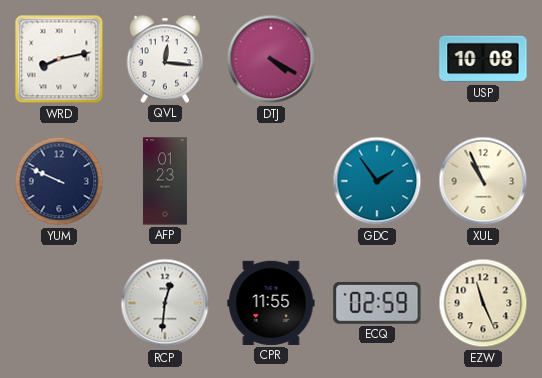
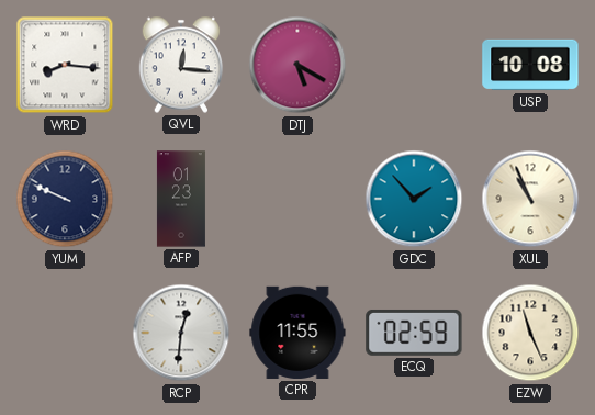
WRD: 8:13 -> 8:16
DTJ: 4:20 -> 5:20
GDC: 1:54 -> 1:53
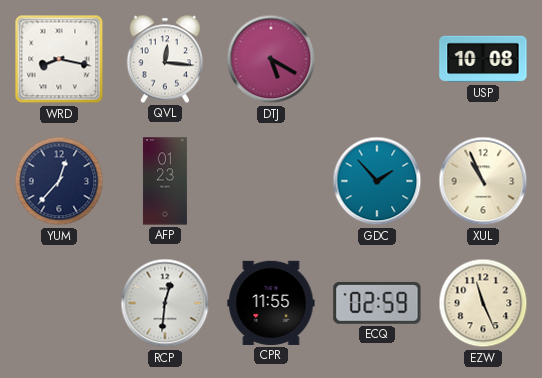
WRD: 8:16 -> 8:17
YUM: 9:49 -> 12:37
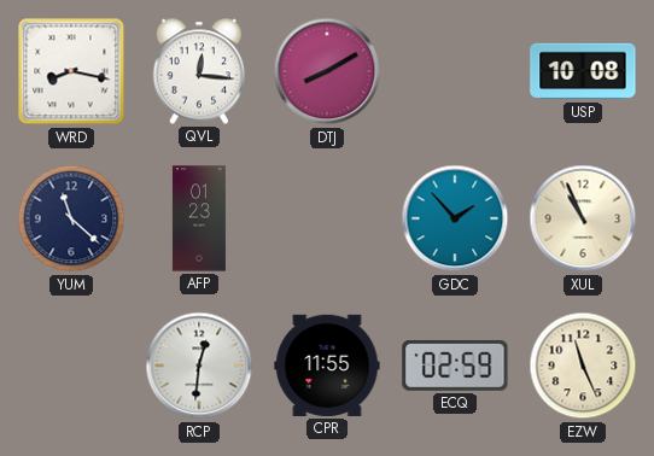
DTJ: 5:20 -> 8:10
YUM: 12:37 -> 11:22
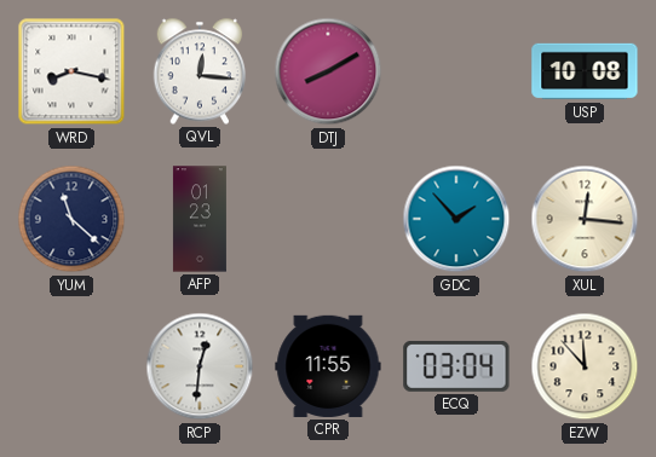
XUL: 10:56 -> 12:16
ECQ: 02:59 -> 03:04
EZW: 11:26 -> 11:53
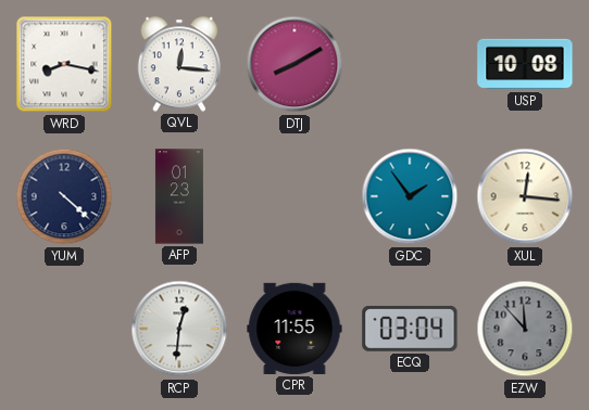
YUM: 11:22 -> 4:22
GDC: 1:53 -> 1:54
EZW dial: cream -> grey
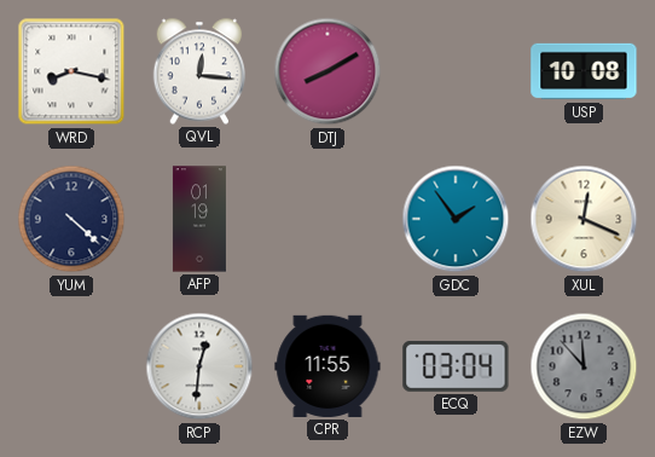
AFP: 01:23 -> 01:19
XUL: 12:16 -> 12:19
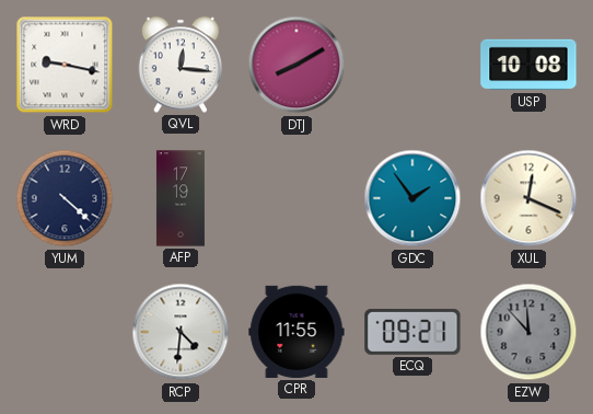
WRD: 8:17 -> 9:17
AFP: 01:19 -> 17:19
RCP: 12:31 -> 4:31
ECQ: 03:04 -> 09:21
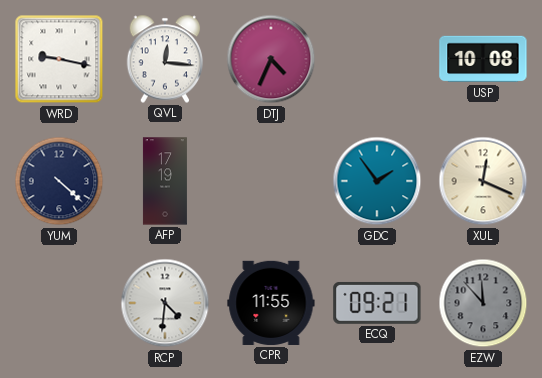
DTJ: 8:10 -> 4:34
